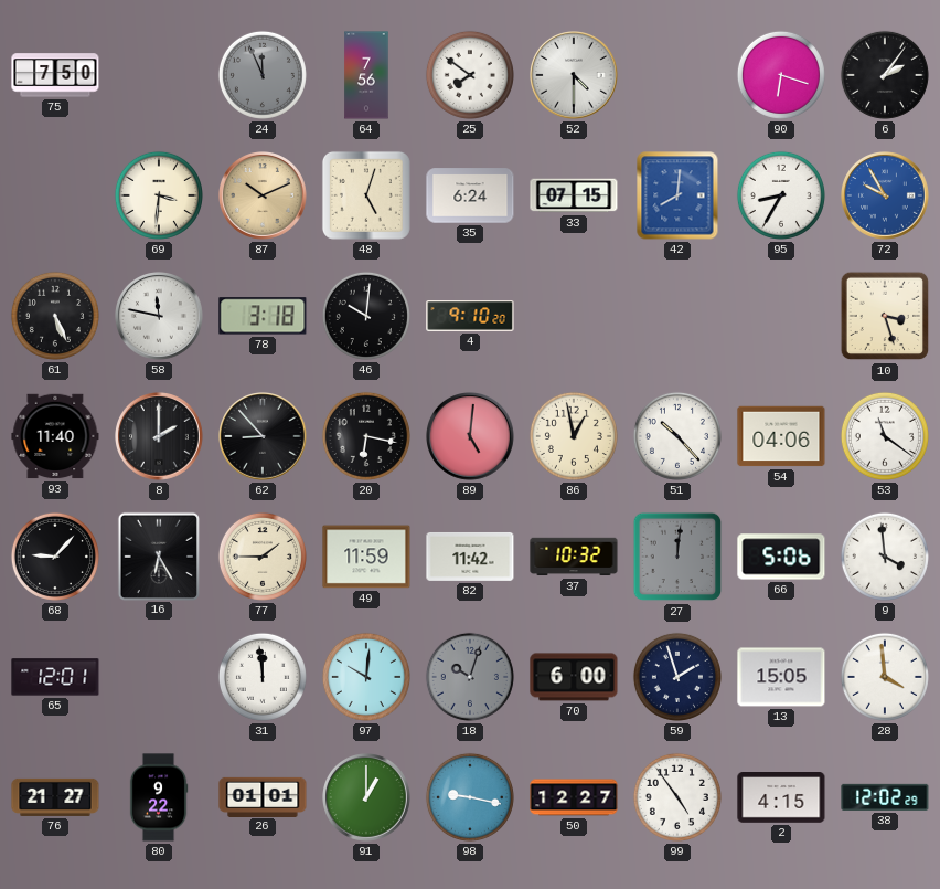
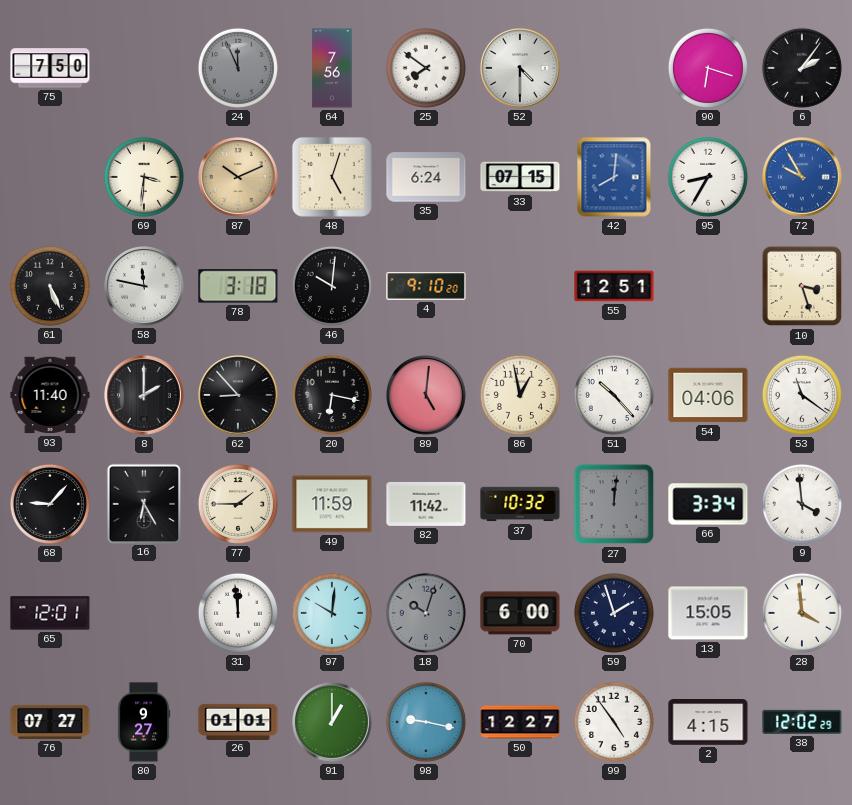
55: none -> 12:51
66: 5:06 -> 3:34
76: 21:27 -> 07:27
80: 9:22 -> 9:27
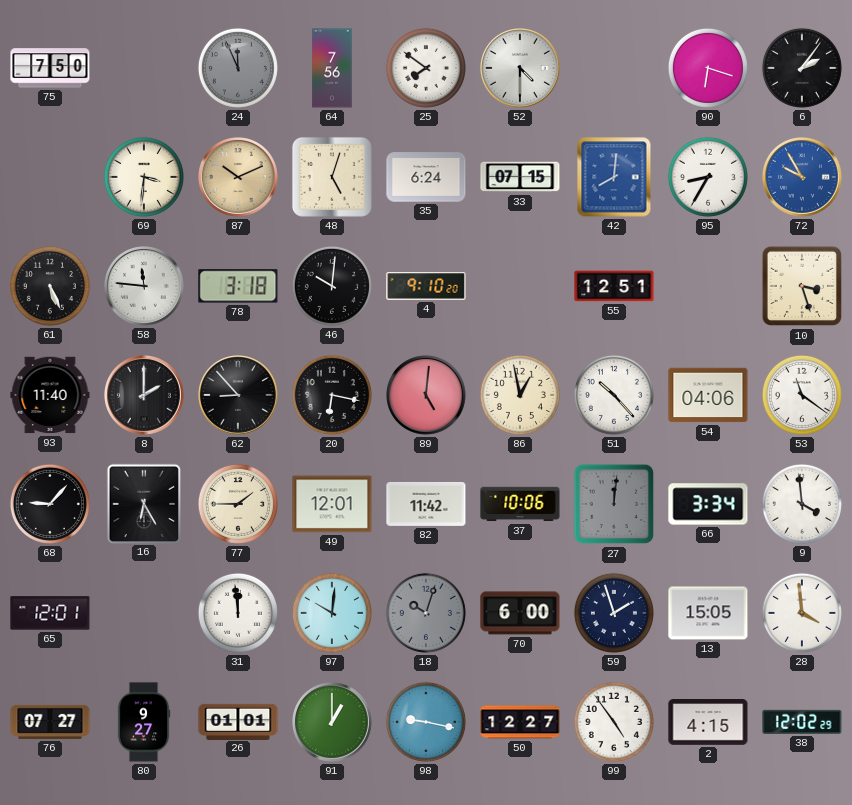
58: 11:47 -> 11:46
49: 11:59 -> 12:01
37: 10:32 -> 10:06
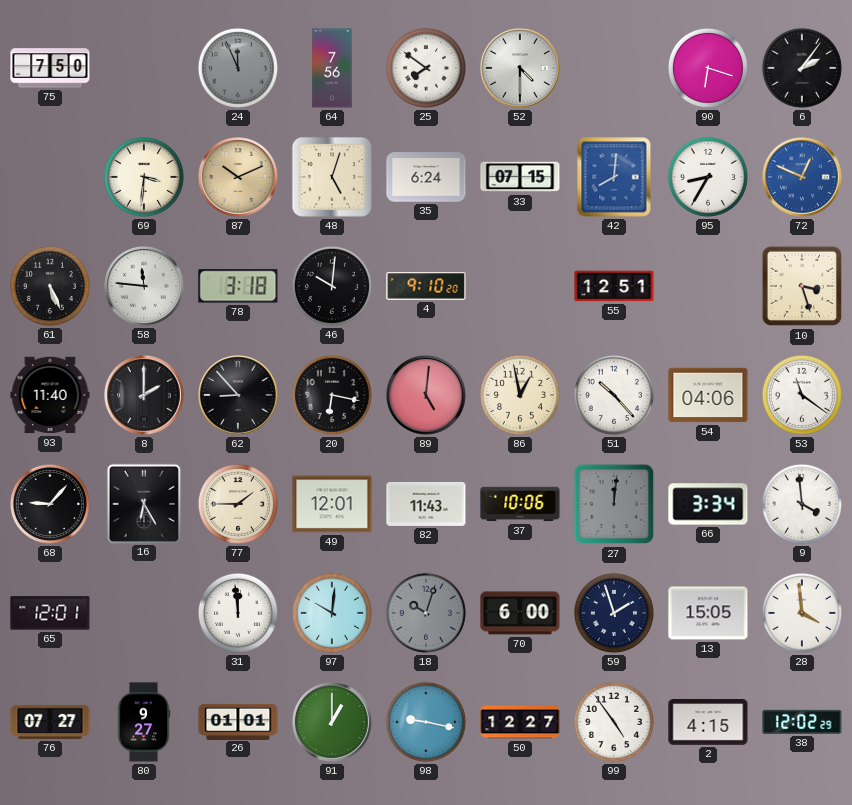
72: 9:55 -> 12:49
82: 11:42 -> 11:43
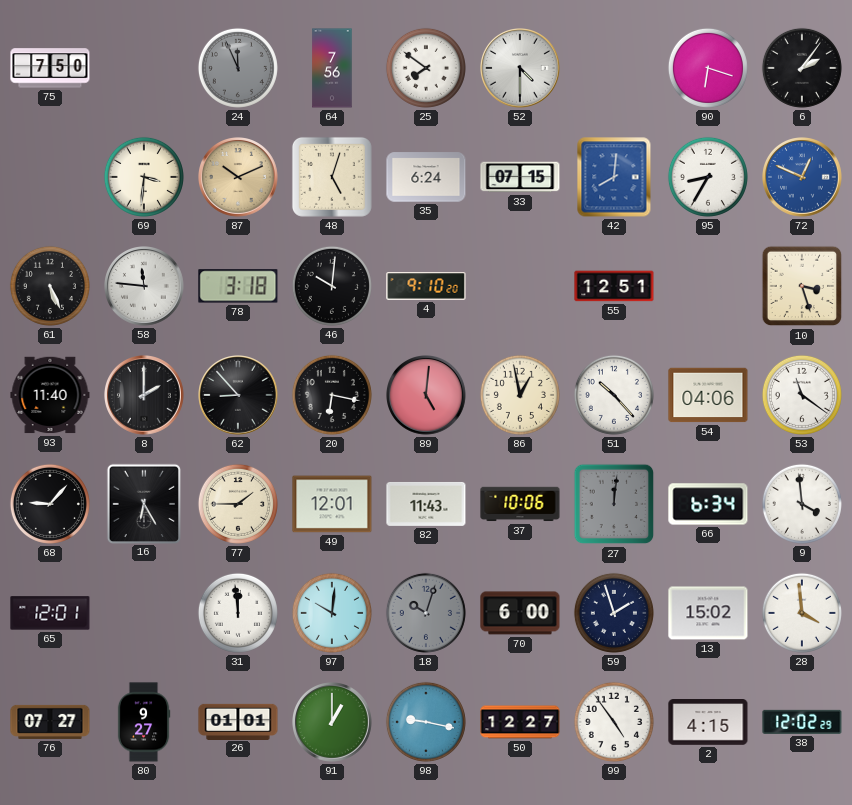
66: 3:34 -> 6:34
13: 15:05 -> 15:02
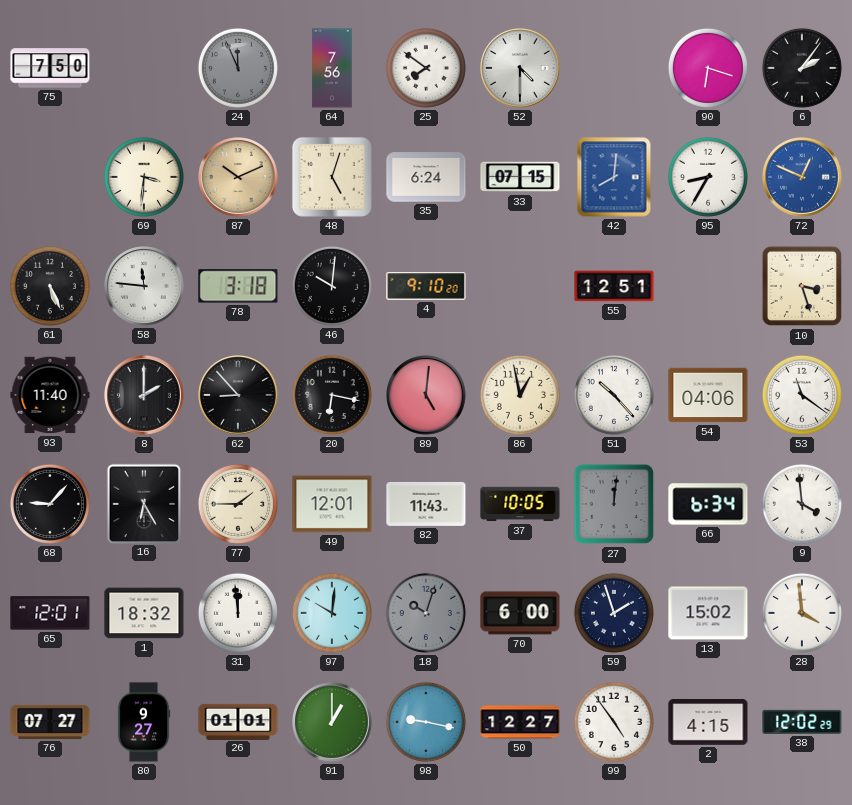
37: 10:06 -> 10:05
1: none -> 18:32
